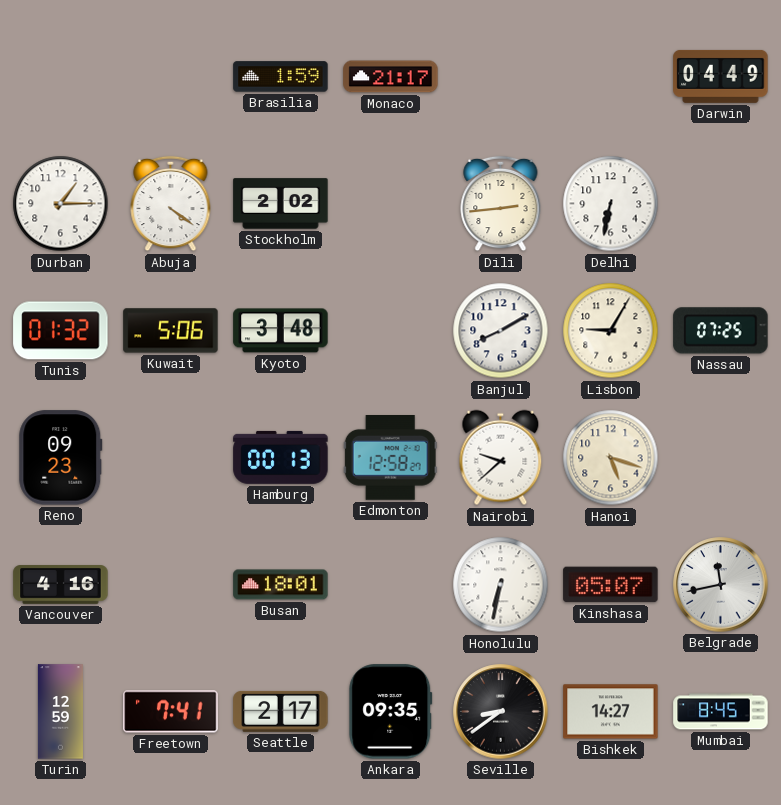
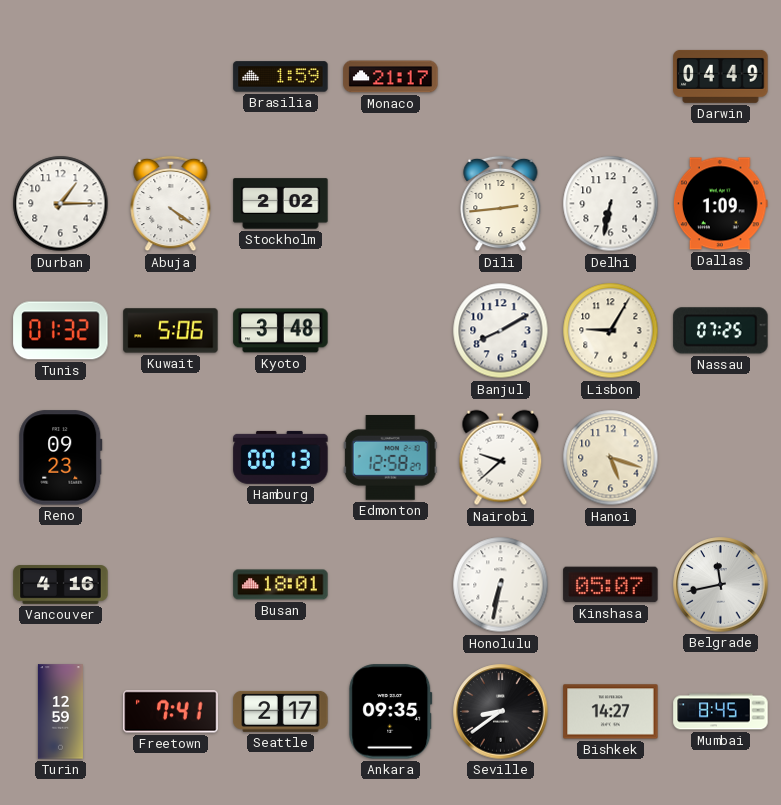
Dallas: none -> 1:09
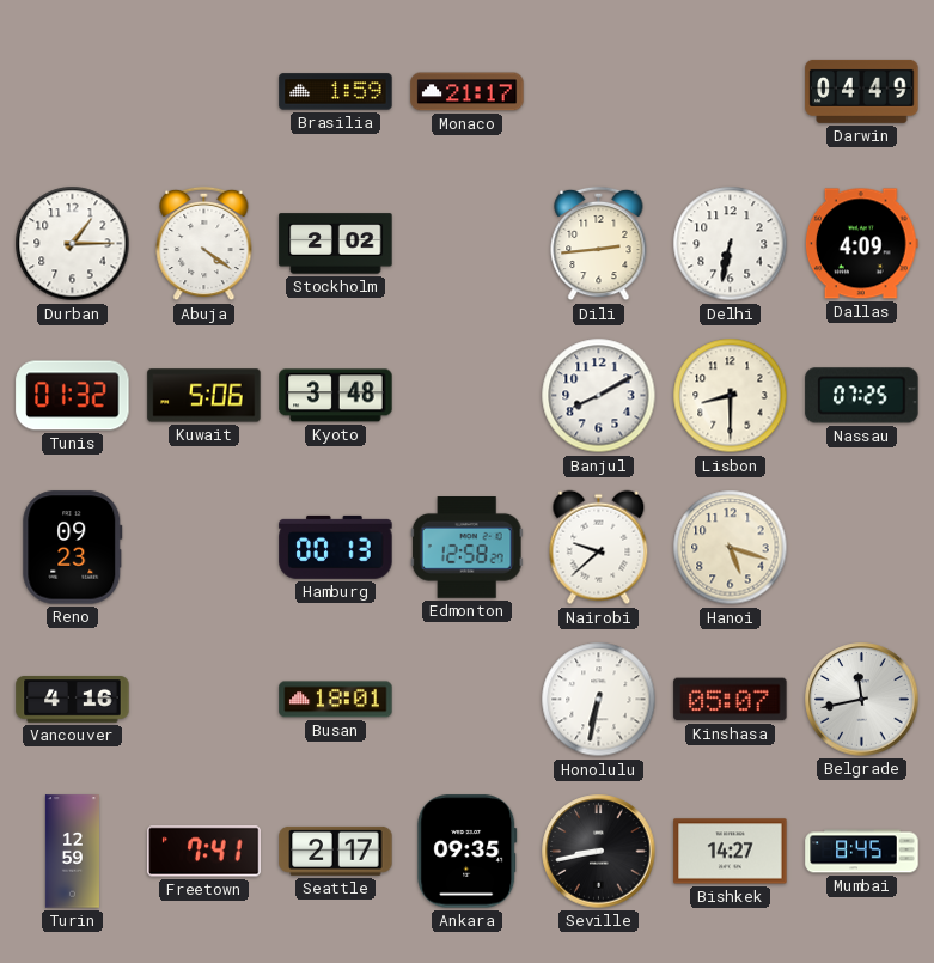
Dallas: 1:09 -> 4:09
Lisbon: 9:05 -> 8:30
Seville: 8:39 -> 8:43
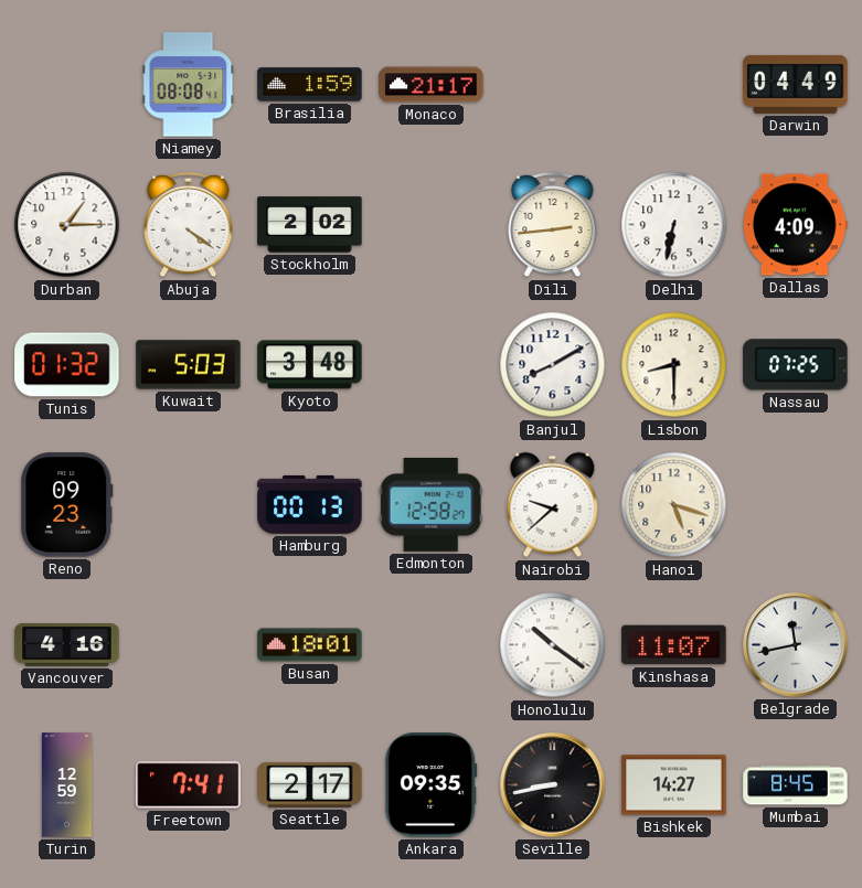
Niamey: none -> 08:08
Kuwait: 5:06 -> 5:03
Honolulu: 6:32 -> 10:21
Kinshasa: 05:07 -> 11:07
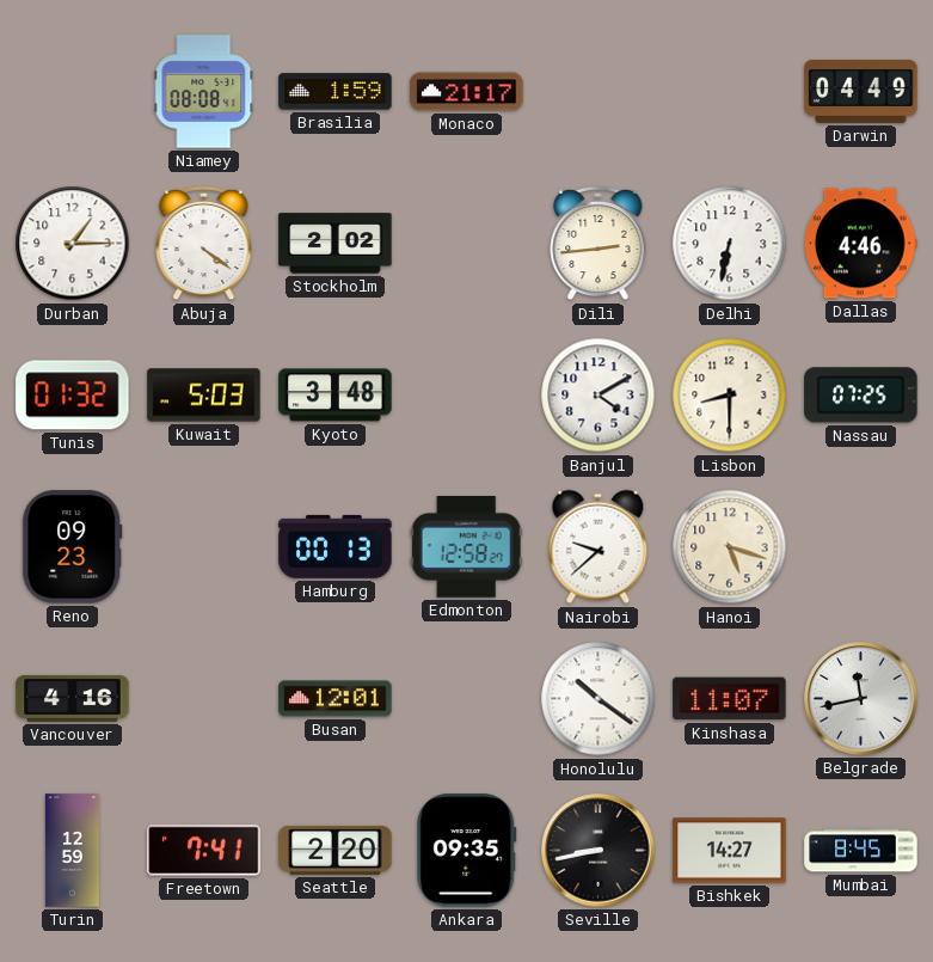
Dallas: 4:09 -> 4:46
Banjul: 8:10 -> 4:10
Busan: 18:01 -> 12:01
Seattle: 2:17 -> 2:20
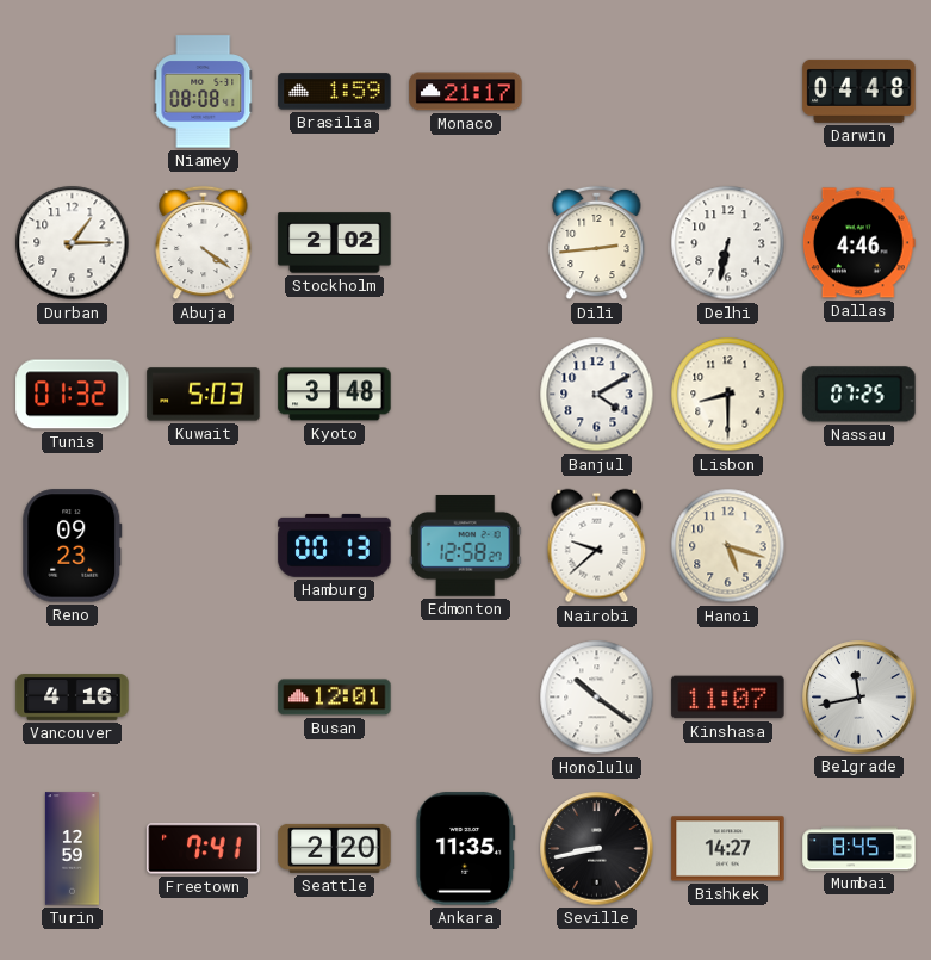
Darwin: 04:49 -> 04:48
Ankara: 09:35 -> 11:35
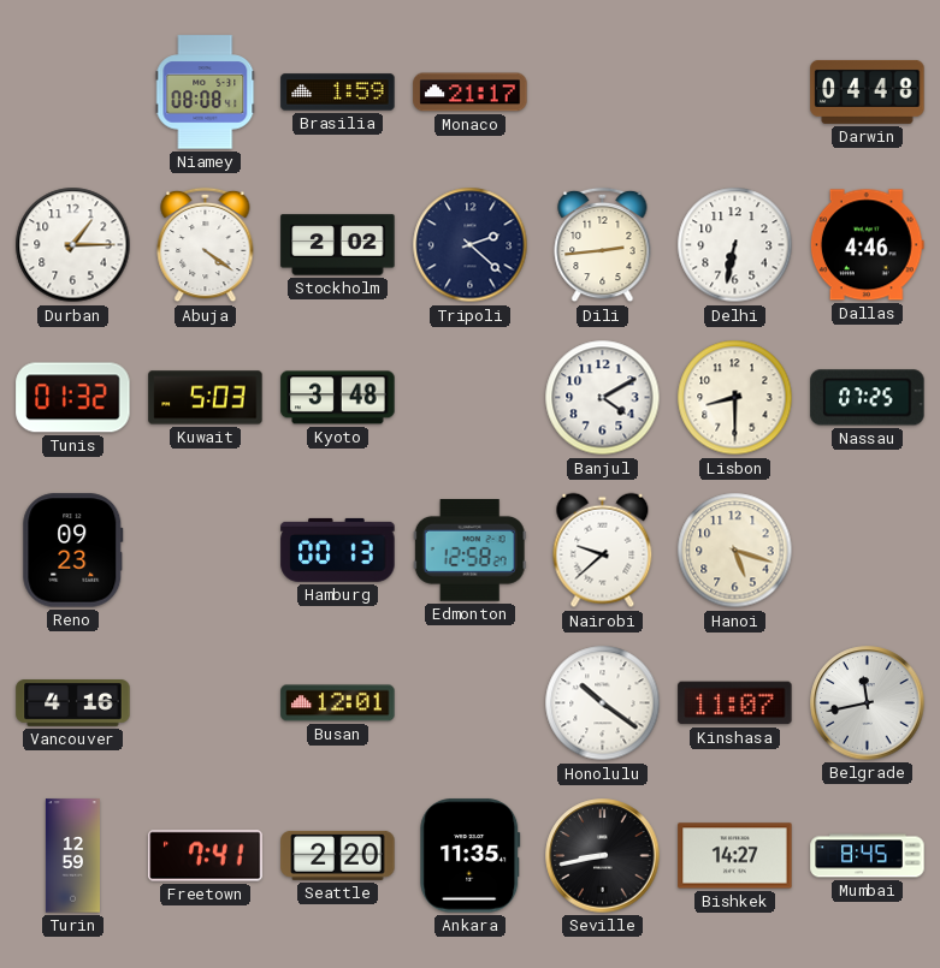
Tripoli: none -> 2:22
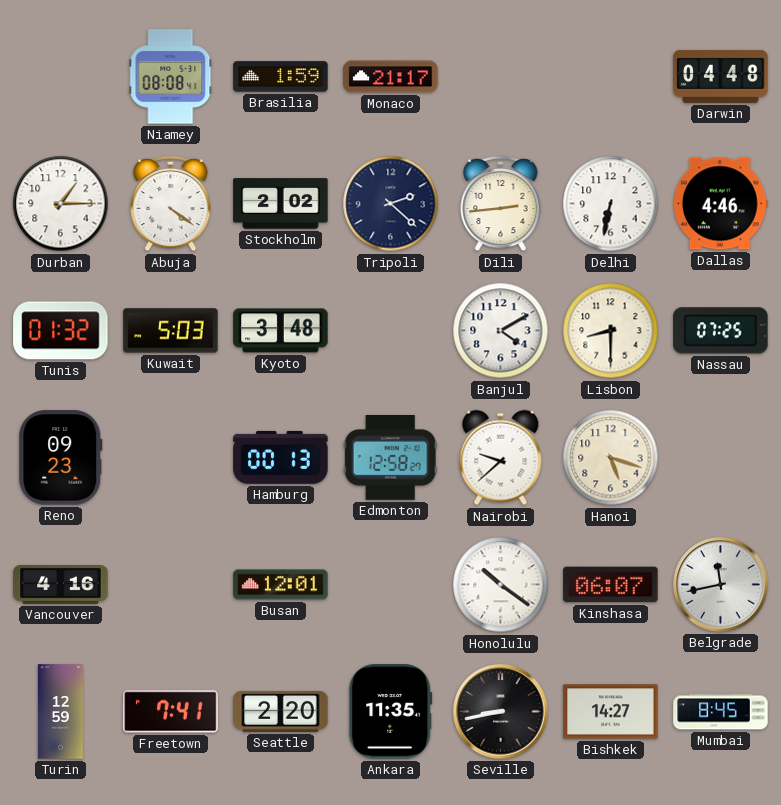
Kinshasa: 11:07 -> 06:07
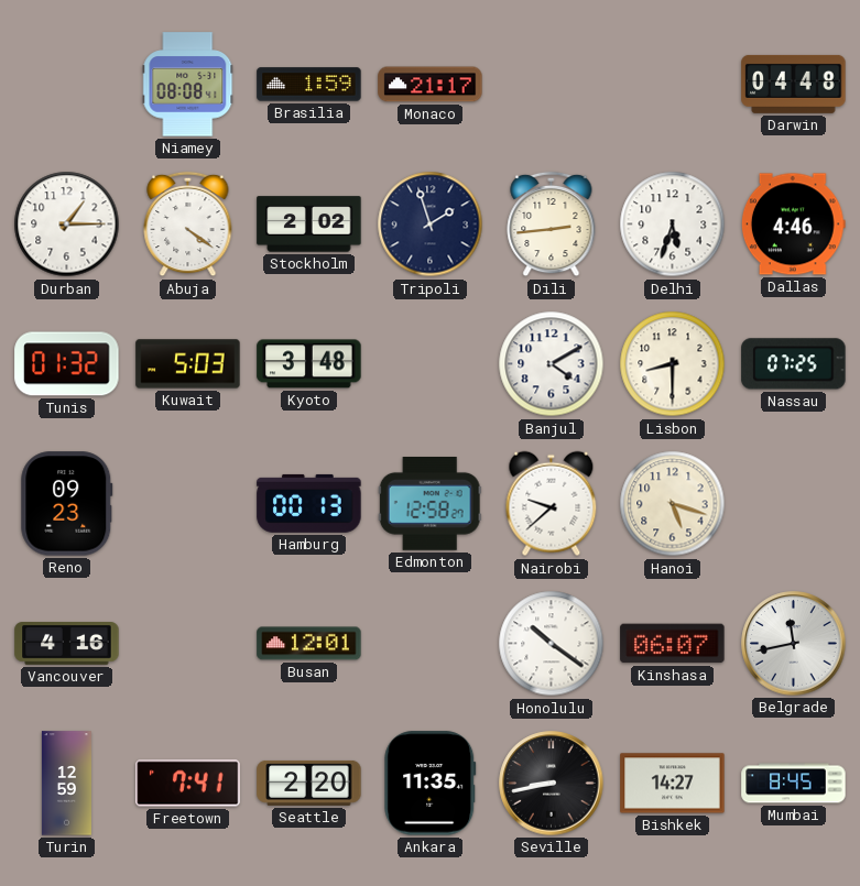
Tripoli: 2:22 -> 1:57
Delhi: 6:32 -> 5:33
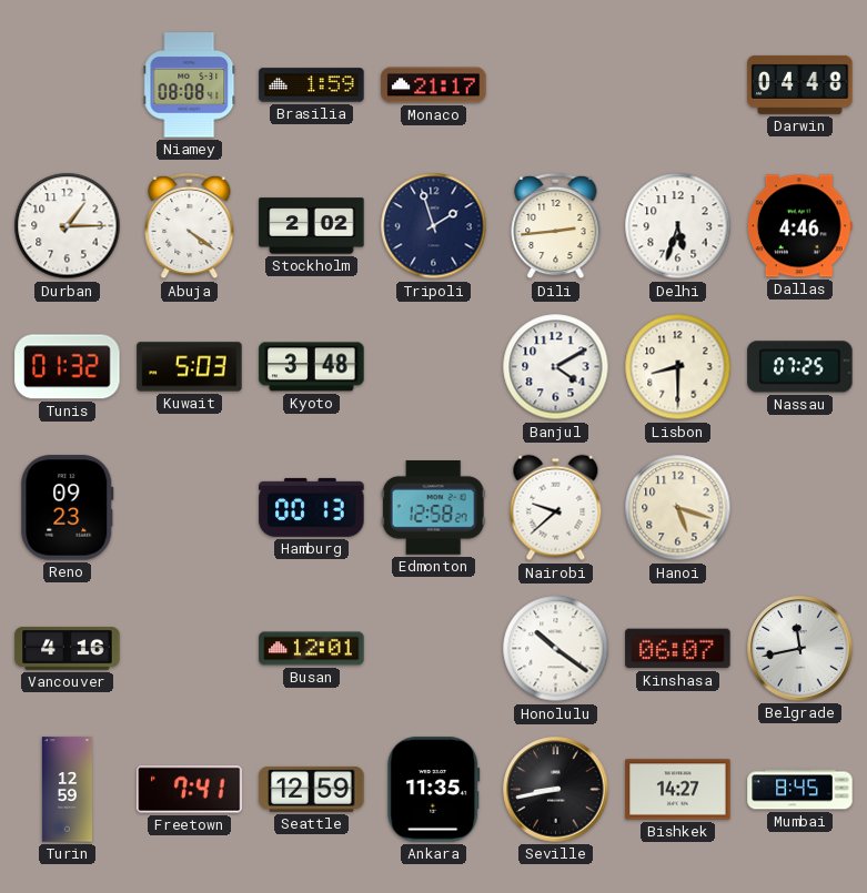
Seattle: 2:20 -> 12:59
